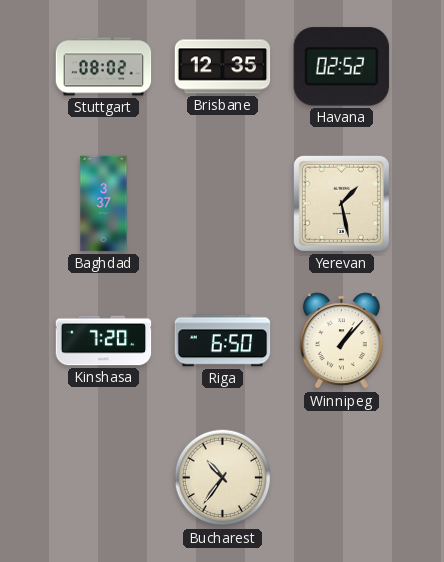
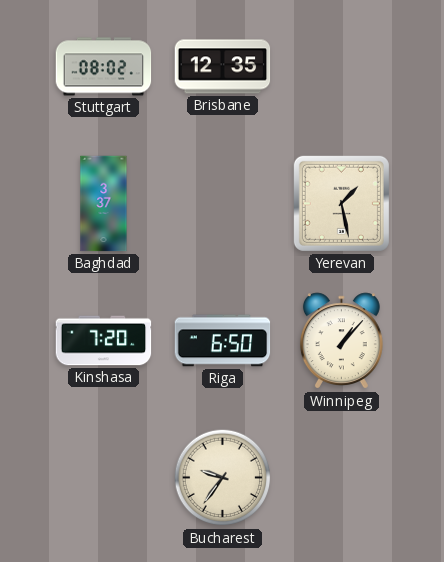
Havana: 02:52 -> none
Bucharest: 10:36 -> 9:36
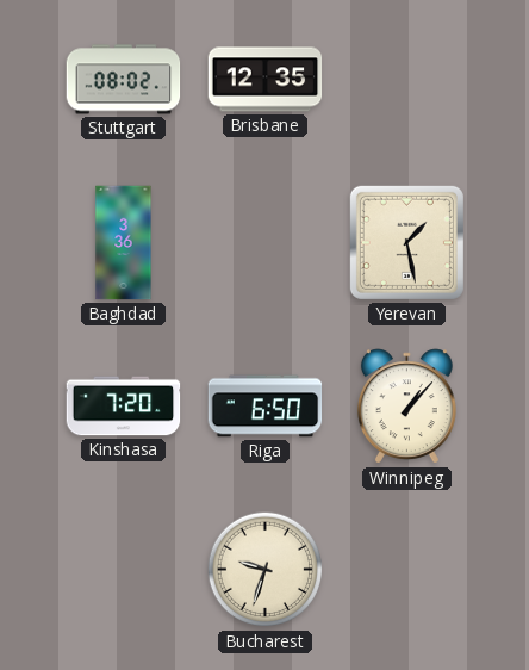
Baghdad: 3:37 -> 3:36
Bucharest: 9:36 -> 9:33
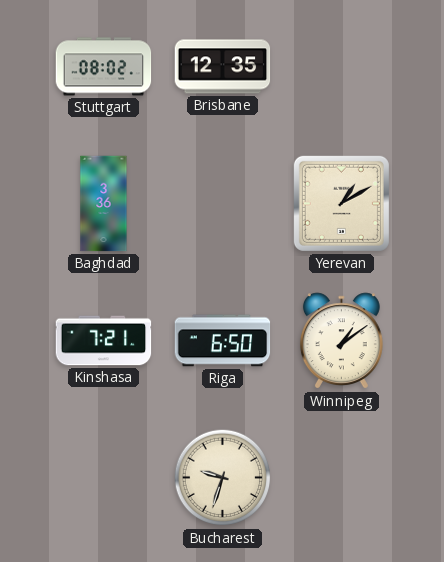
Yerevan: 1:28 -> 1:10
Kinshasa: 7:20 -> 7:21
Winnipeg: 1:07 -> 1:09
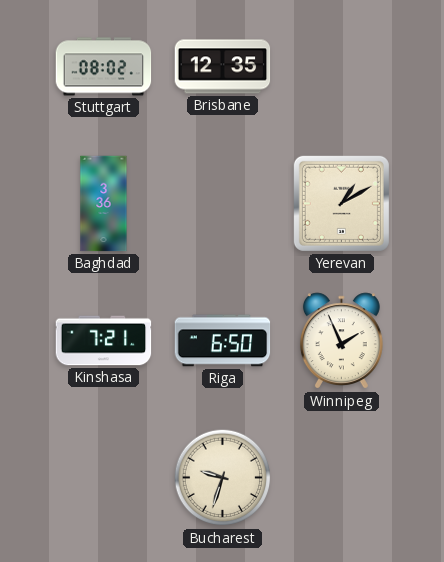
Winnipeg: 1:09 -> 1:56
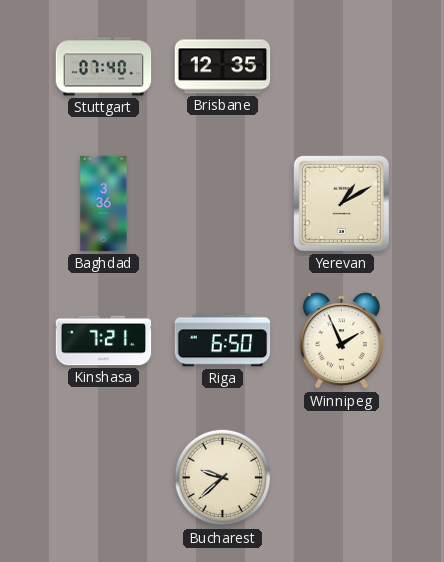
Stuttgart: 08:02 -> 07:40
Bucharest: 9:33 -> 9:38
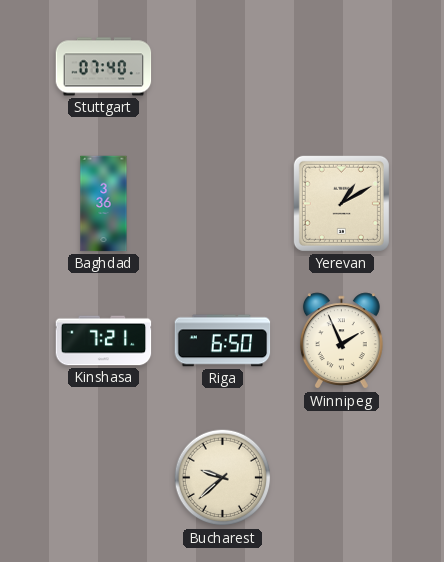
Brisbane: 12:35 -> none
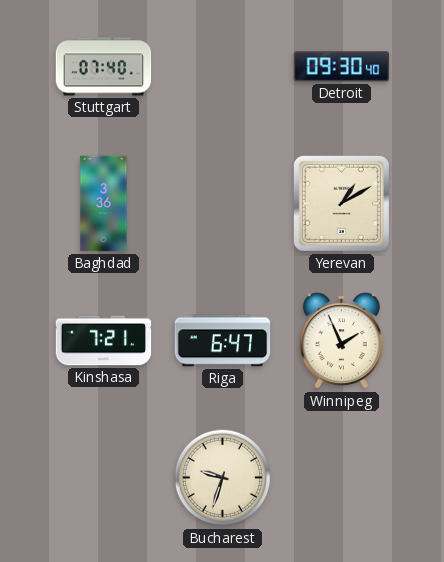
Detroit: none -> 09:30
Riga: 6:50 -> 6:47
Bucharest: 9:38 -> 9:33
